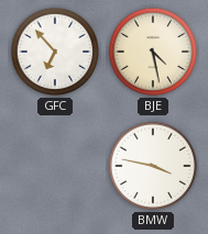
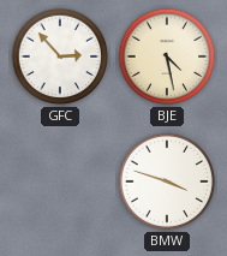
GFC: 6:53 -> 2:53
BMW: 3:47 -> 3:48
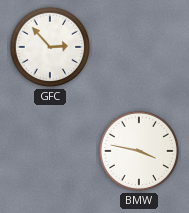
BJE: 4:28 -> none
BMW: 3:48 -> 3:47
